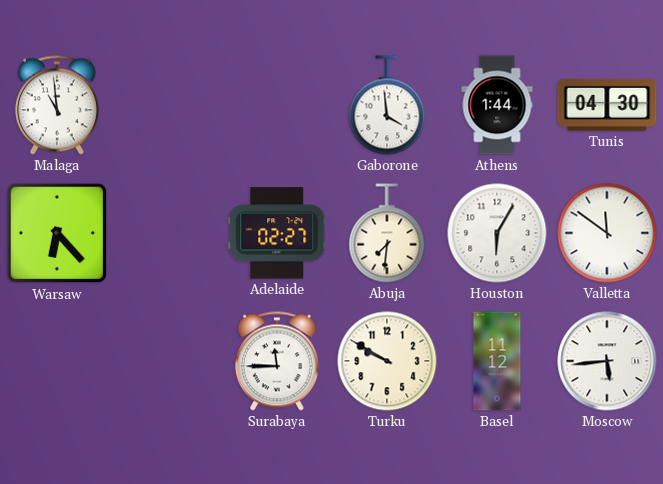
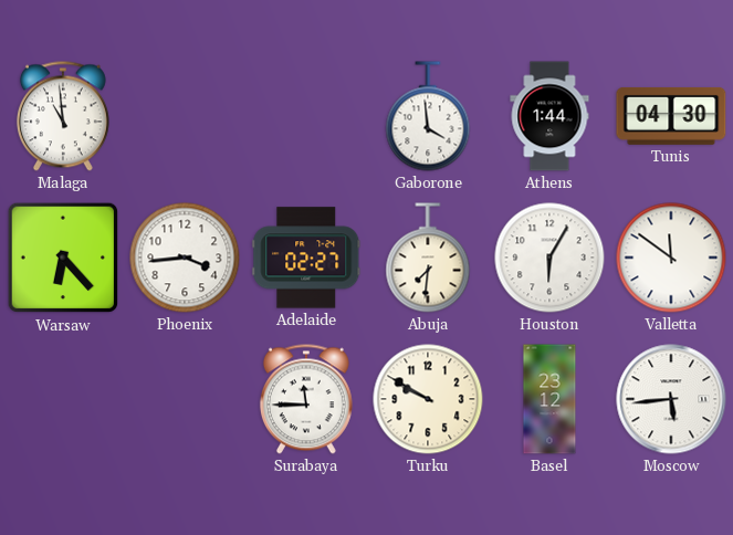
Phoenix: none -> 3:44
Basel: 11:12 -> 23:12
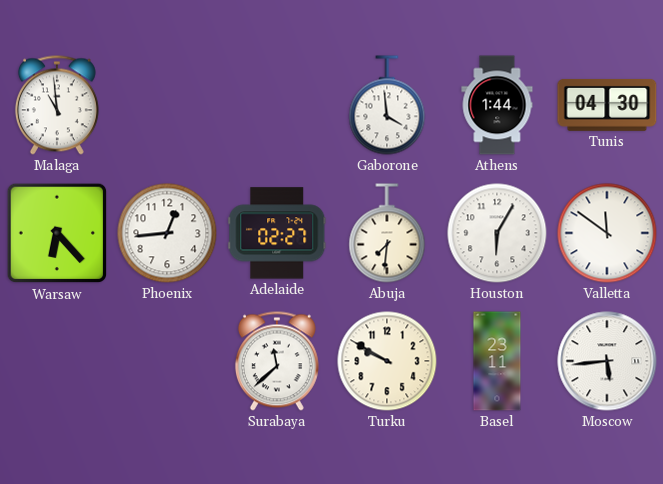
Phoenix: 3:44 -> 12:44
Surabaya: 11:45 -> 11:38
Basel: 23:12 -> 23:11
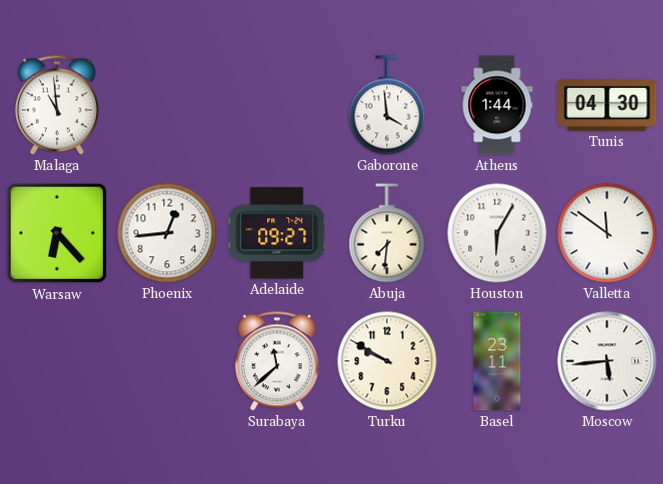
Adelaide: 02:27 -> 09:27
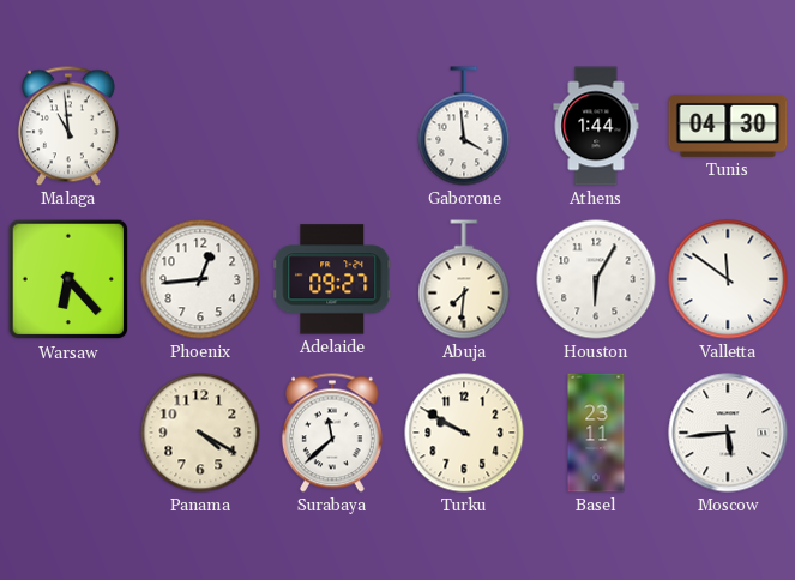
Panama: none -> 4:20
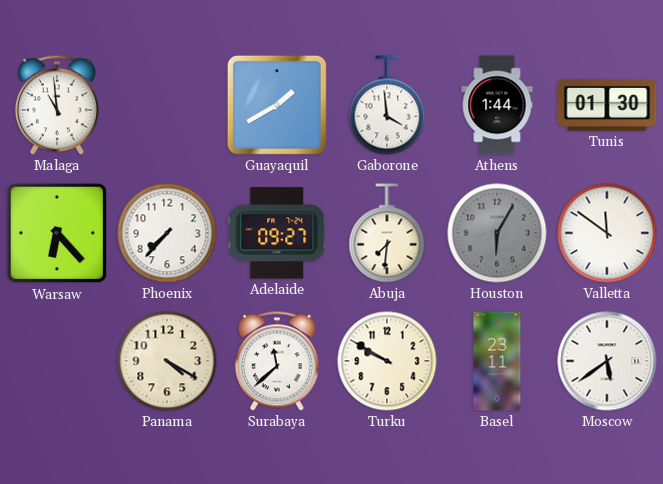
Guayaquil: none -> 1:40
Tunis: 04:30 -> 01:30
Phoenix: 12:44 -> 7:37
Houston dial: white -> grey
Moscow: 5:44 -> 5:39
